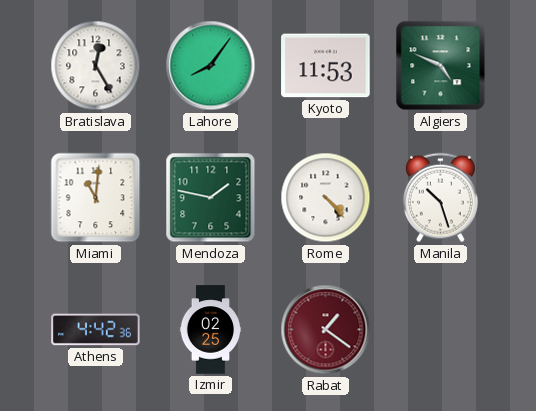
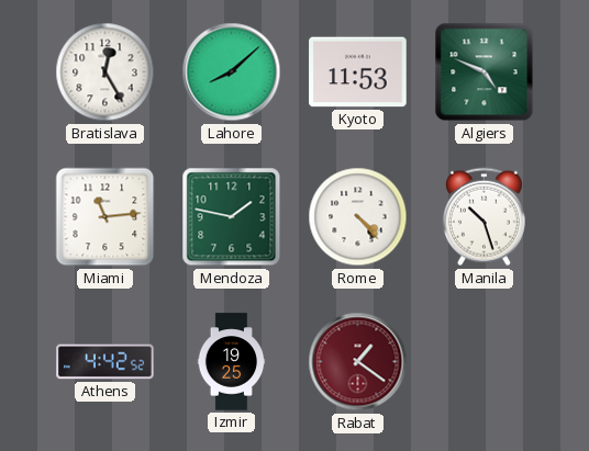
Lahore: 8:06 -> 8:08
Miami: 11:01 -> 11:14
Athens: 4:42:36 -> 4:42:52
Izmir: 02:25 -> 19:25
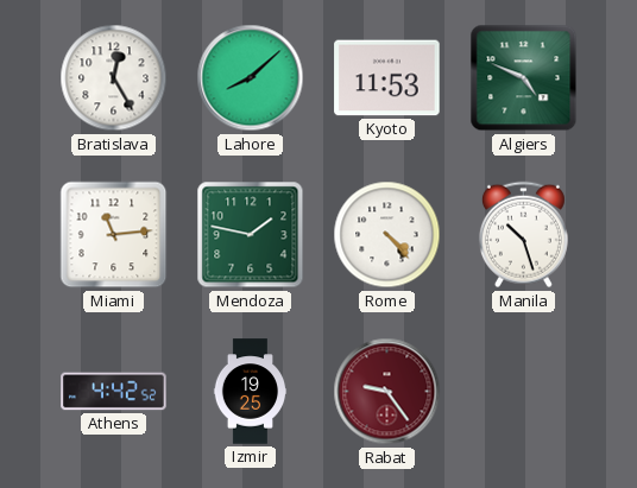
Rabat: 1:21 -> 9:24
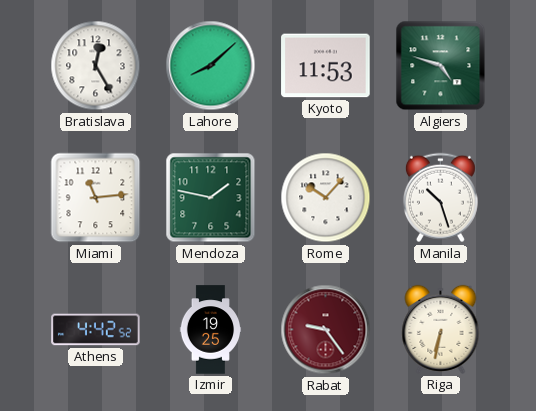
Algiers: 4:49 -> 4:48
Rome: 4:23 -> 10:07
Riga: none -> 6:32
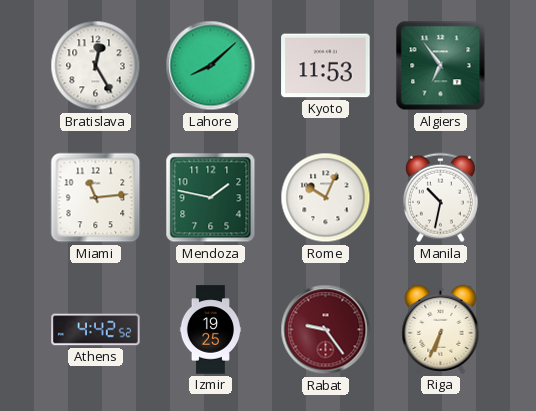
Algiers: 4:48 -> 6:54
Rome: 10:07 -> 10:04
Manila: 10:27 -> 10:32
Riga: 6:32 -> 6:34
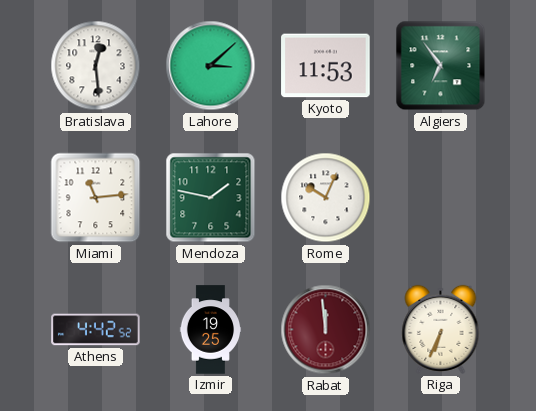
Bratislava: 12:25 -> 12:29
Lahore: 8:08 -> 3:08
Manila: 10:32 -> none
Rabat: 9:24 -> 11:59
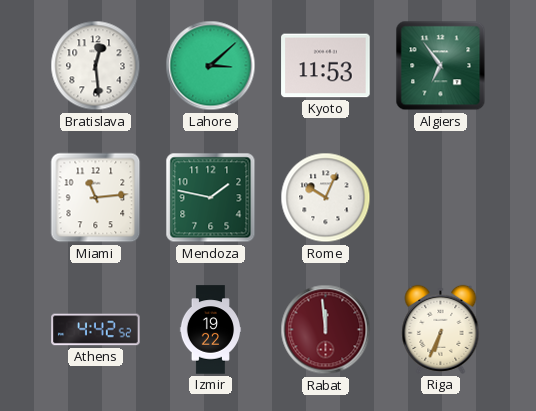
Izmir: 19:25 -> 19:22
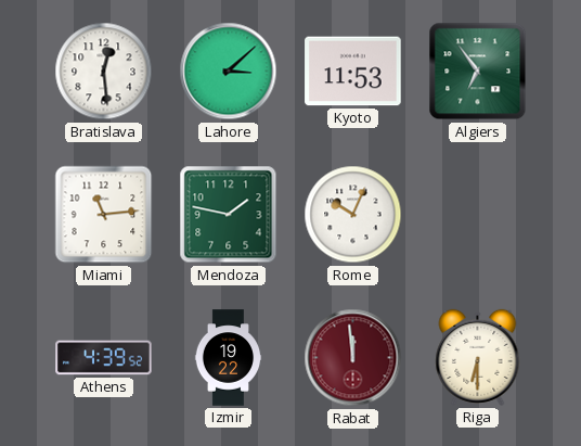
Athens: 4:42 -> 4:39
Riga: 6:34 -> 6:30
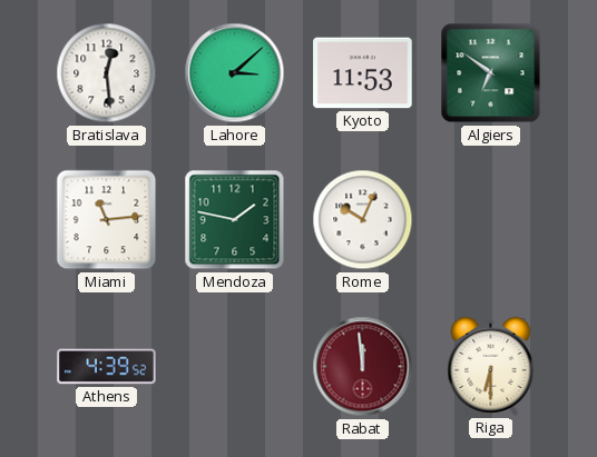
Algiers: 6:54 -> 6:51
Izmir: 19:22 -> none
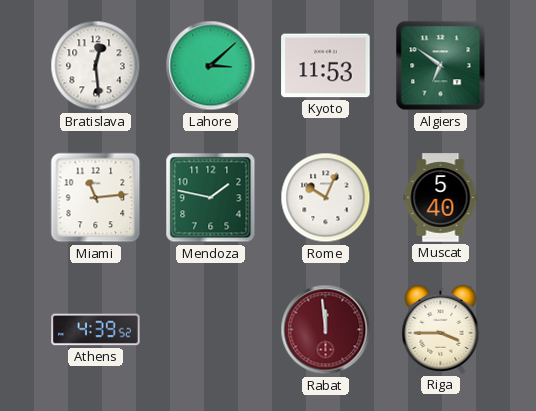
Muscat: none -> 5:40
Riga: 6:30 -> 3:45
